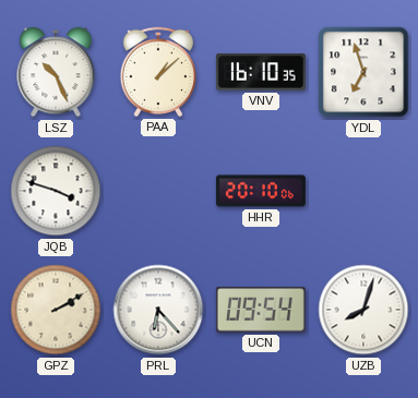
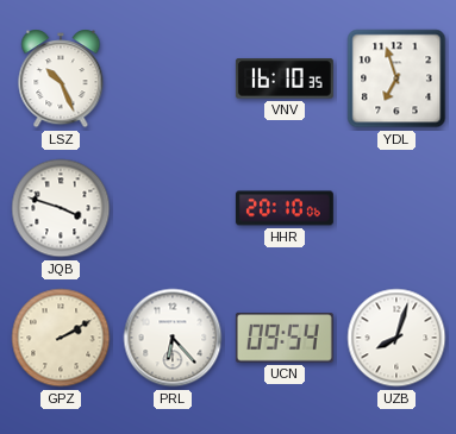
PAA: 1:08 -> none
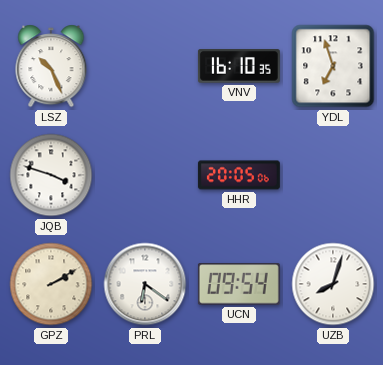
HHR: 20:10 -> 20:05
PRL: 6:23 -> 6:21
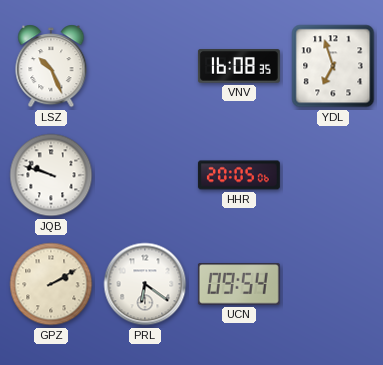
VNV: 16:10 -> 16:08
JQB: 3:48 -> 9:48
UZB: 8:03 -> none
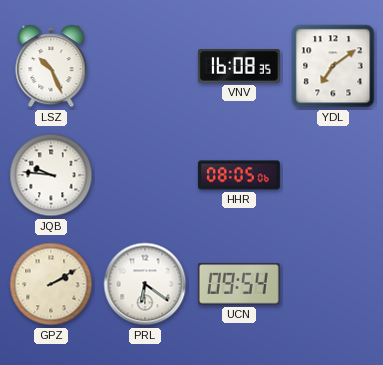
YDL: 6:57 -> 7:09
JQB: 9:48 -> 9:46
HHR: 20:05 -> 08:05
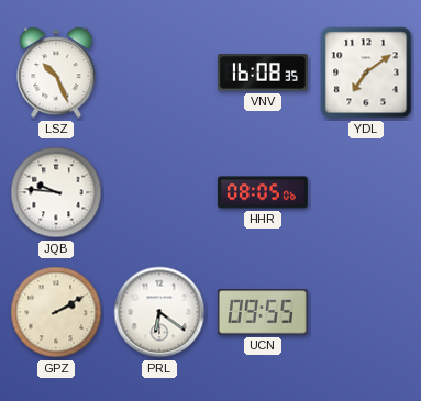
UCN: 09:54 -> 09:55
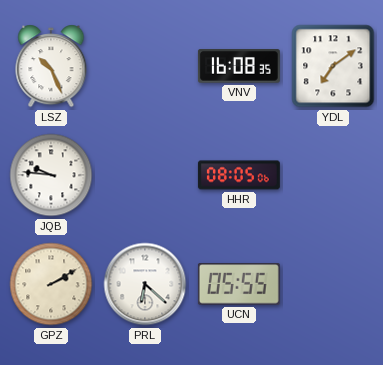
PRL: 6:21 -> 6:22
UCN: 09:55 -> 05:55
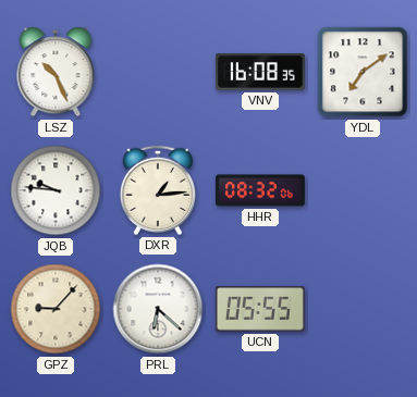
DXR: none -> 1:14
HHR: 08:05 -> 08:32
GPZ: 2:10 -> 9:07
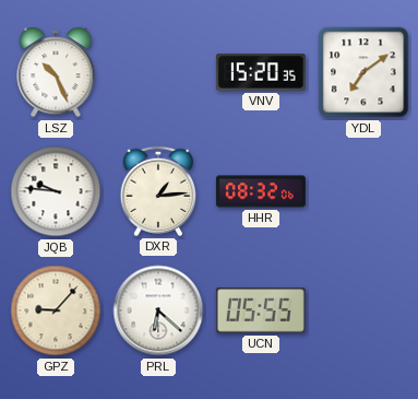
VNV: 16:08 -> 15:20
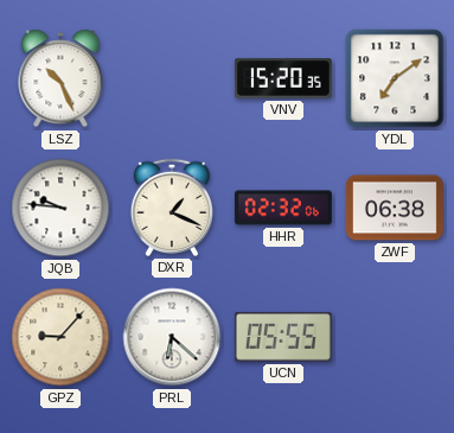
DXR: 1:14 -> 1:19
HHR: 08:32 -> 02:32
ZWF: none -> 06:38
